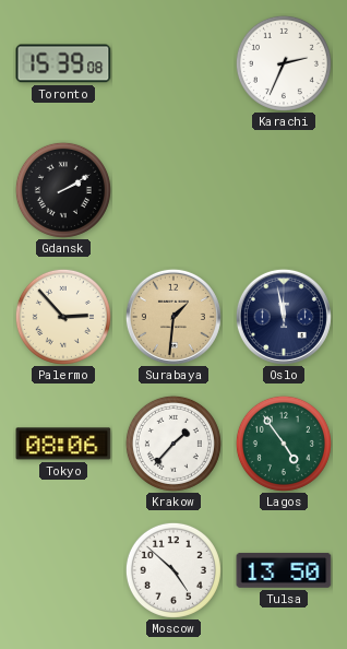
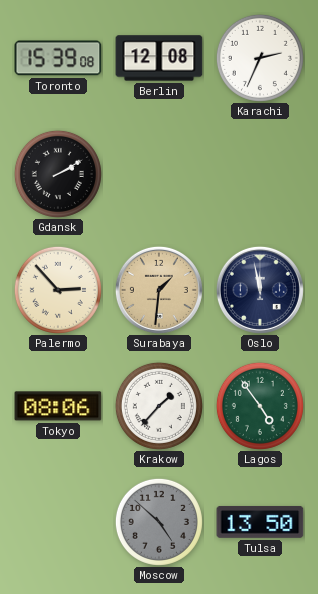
Berlin: none -> 12:08
Moscow dial: white -> grey
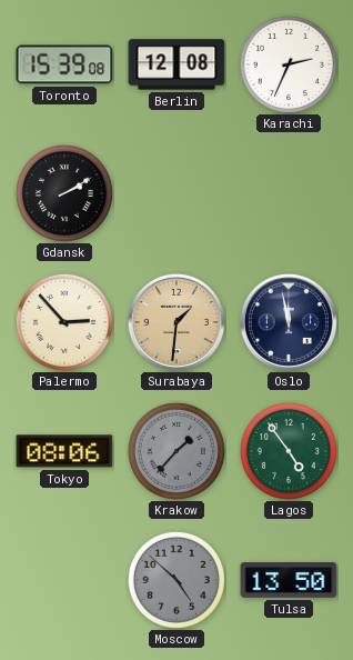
Krakow dial: white -> grey
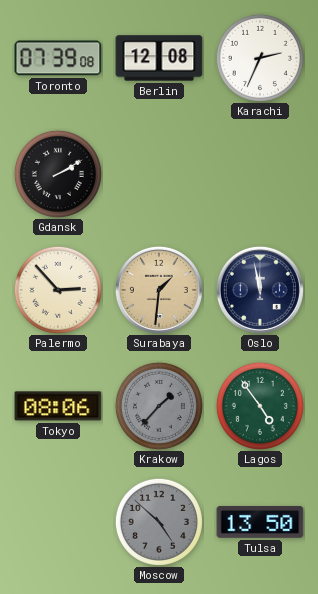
Toronto: 15:39 -> 07:39
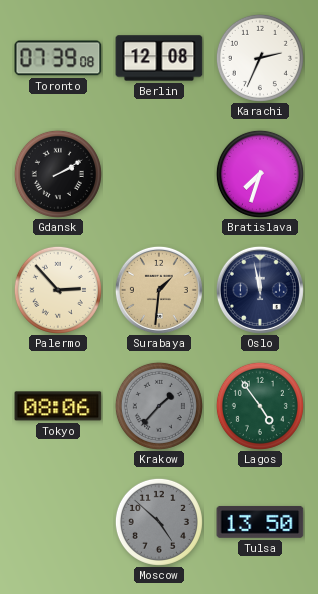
Bratislava: none -> 7:33
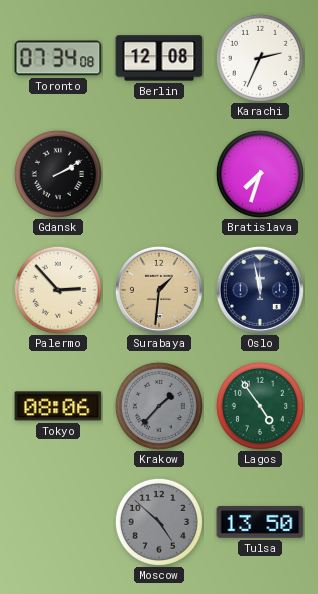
Toronto: 07:39 -> 07:34
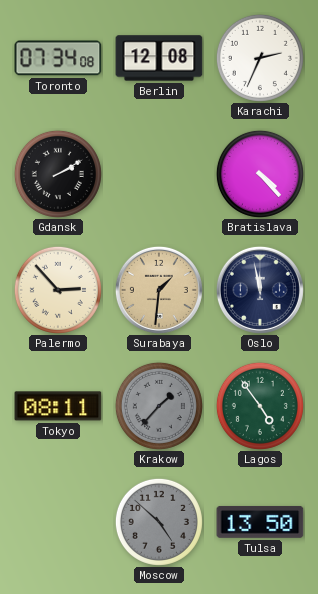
Bratislava: 7:33 -> 4:23
Tokyo: 08:06 -> 08:11
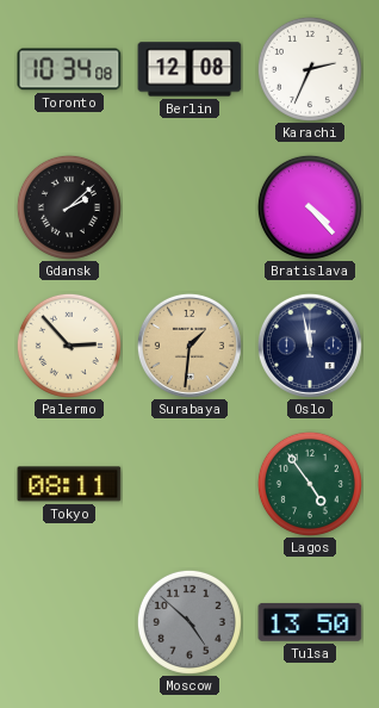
Toronto: 07:34 -> 10:34
Gdansk: 2:10 -> 2:08
Krakow: 1:37 -> none
